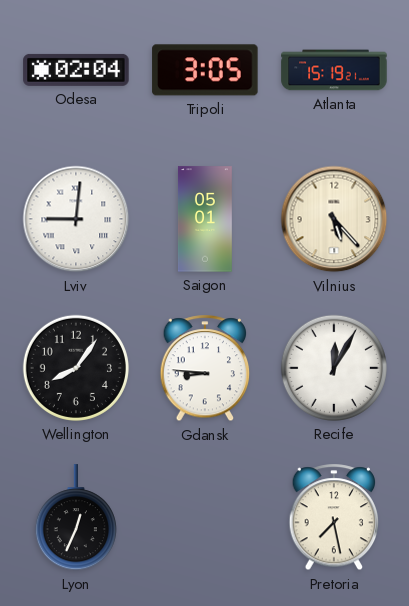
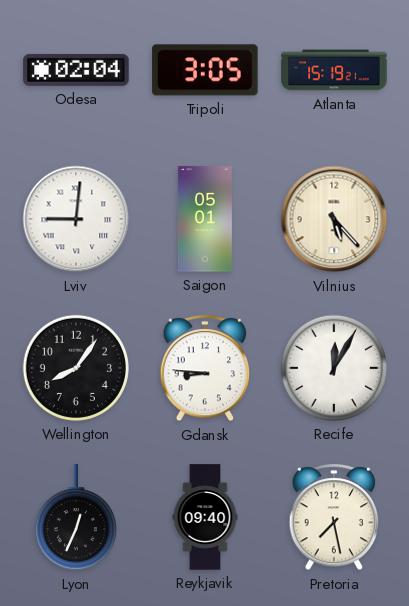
Reykjavik: none -> 09:40
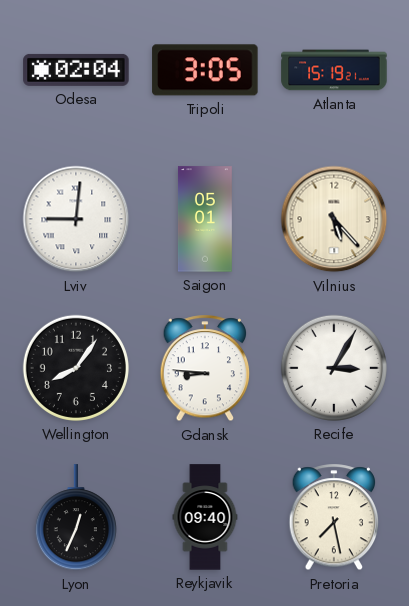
Recife: 12:05 -> 3:05
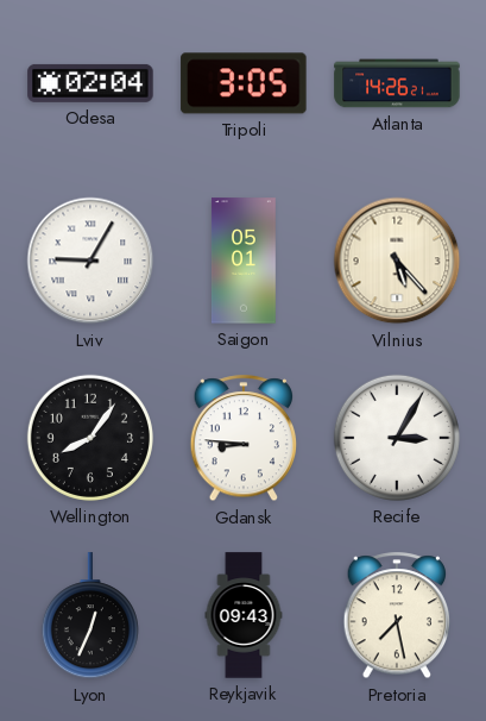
Atlanta: 15:19 -> 14:26
Lviv: 9:01 -> 9:05
Reykjavik: 09:40 -> 09:43
